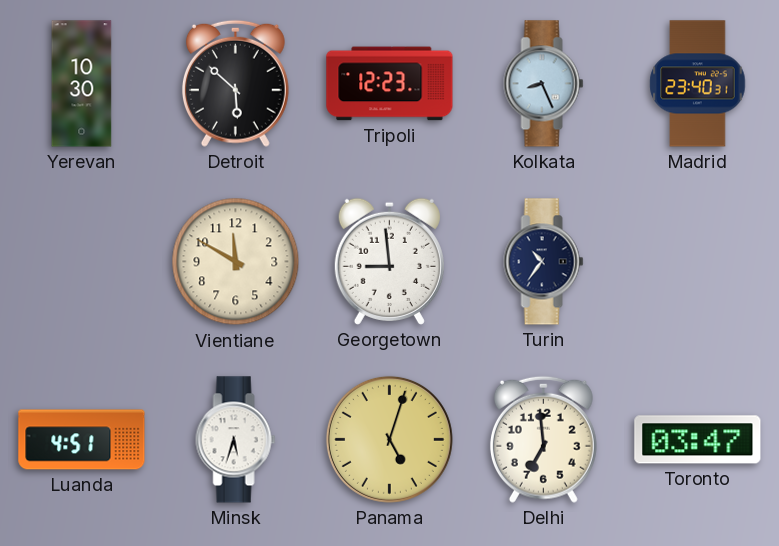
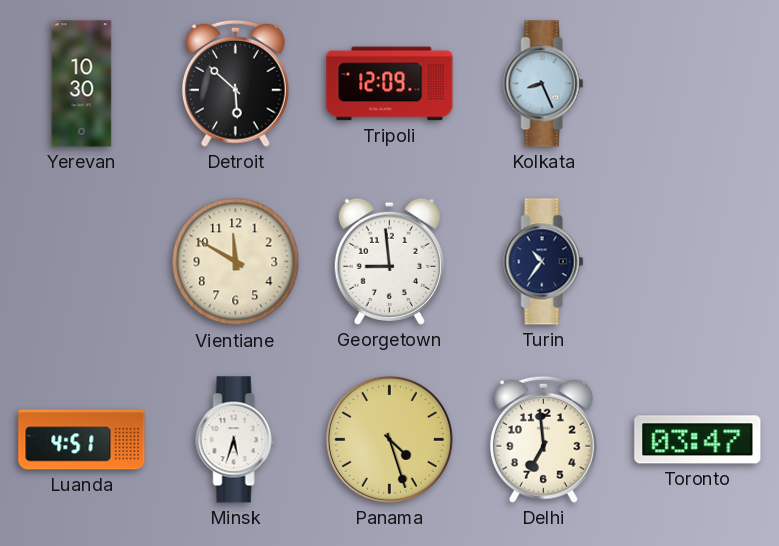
Tripoli: 12:23 -> 12:09
Madrid: 23:40 -> none
Panama: 5:03 -> 4:27
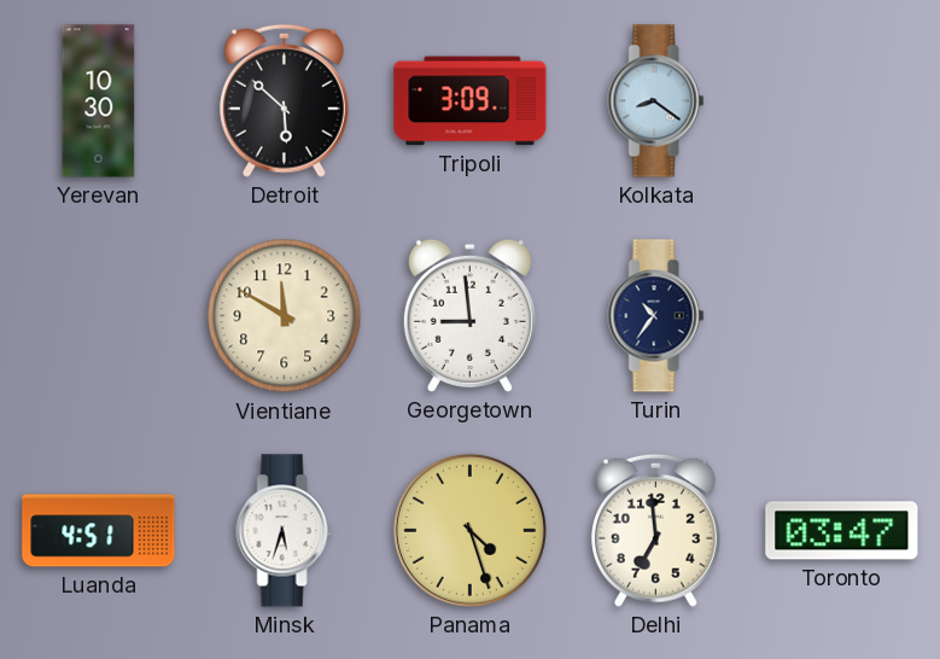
Tripoli: 12:09 -> 3:09
Kolkata: 8:26 -> 8:21
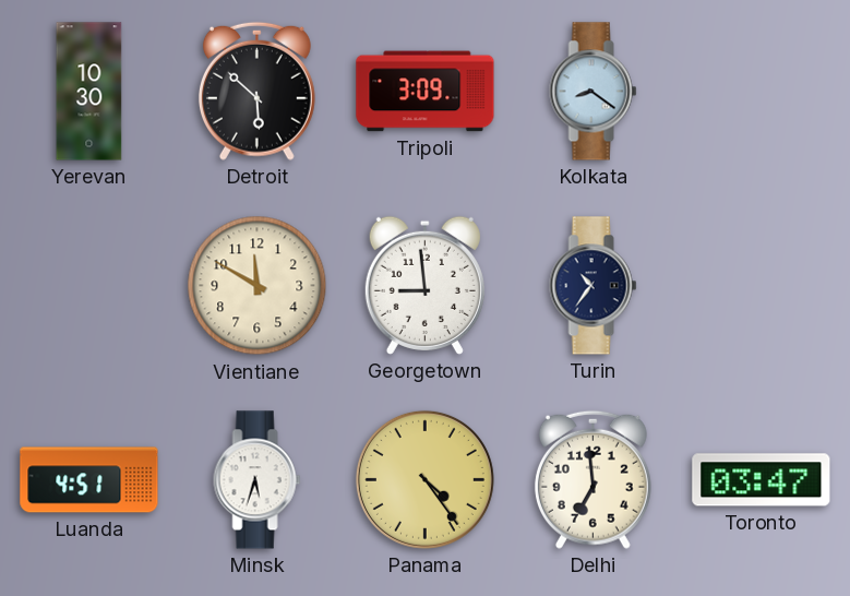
Panama: 4:27 -> 4:24
